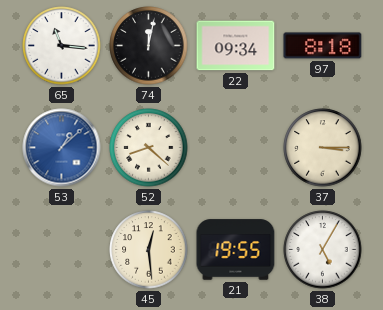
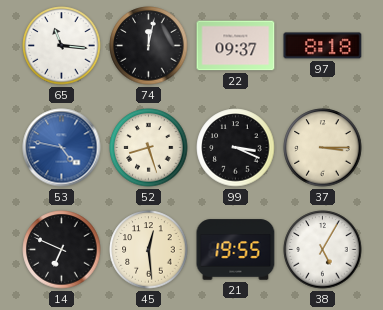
22: 09:34 -> 09:37
53: 1:08 -> 4:47
52: 8:22 -> 8:27
99: none -> 3:19
14: none -> 6:49
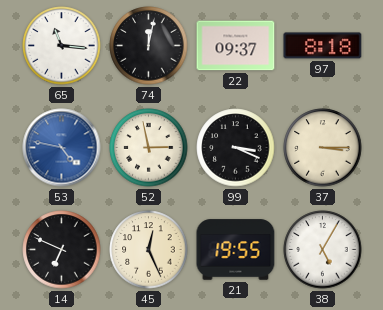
52: 8:27 -> 2:58
45: 12:29 -> 12:26
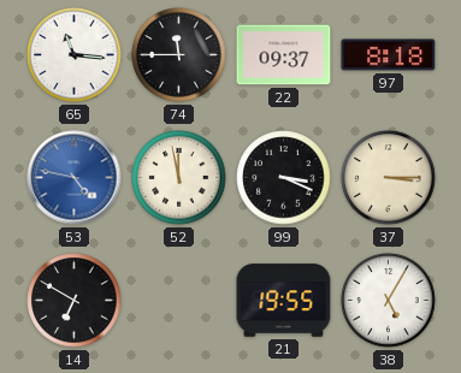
74: 12:02 -> 11:45
52: 2:58 -> 11:58
14: 6:49 -> 6:50
45: 12:26 -> none
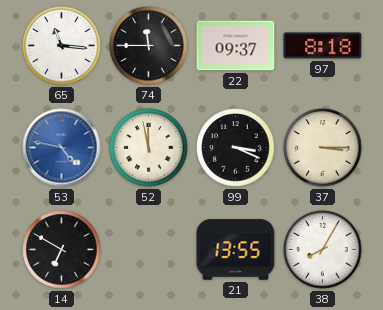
21: 19:55 -> 13:55
38: 5:05 -> 8:05
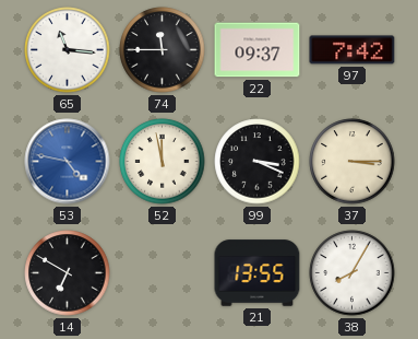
97: 8:18 -> 7:42
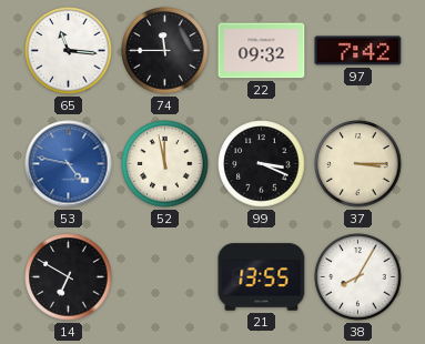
22: 09:37 -> 09:32
